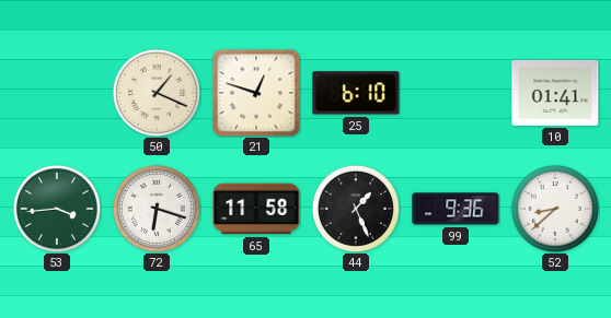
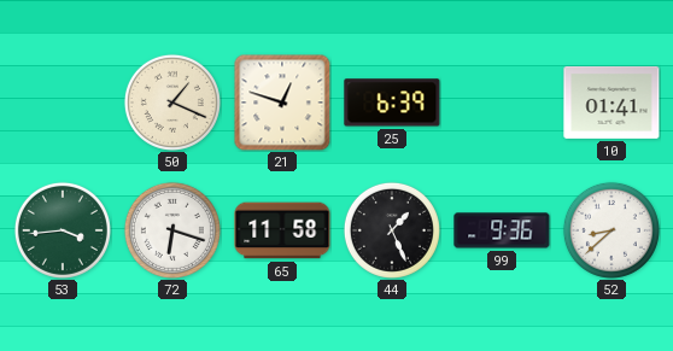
25: 6:10 -> 6:39
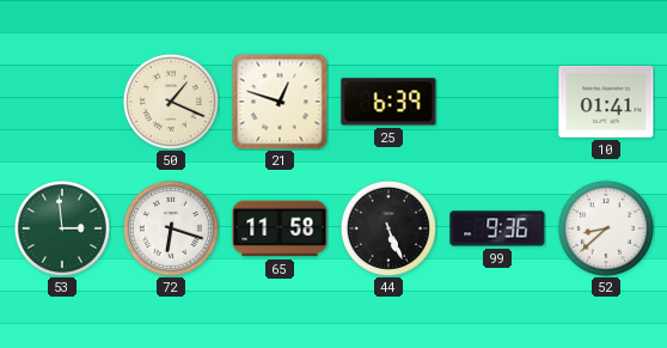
53: 3:44 -> 2:59
44: 1:26 -> 5:26
